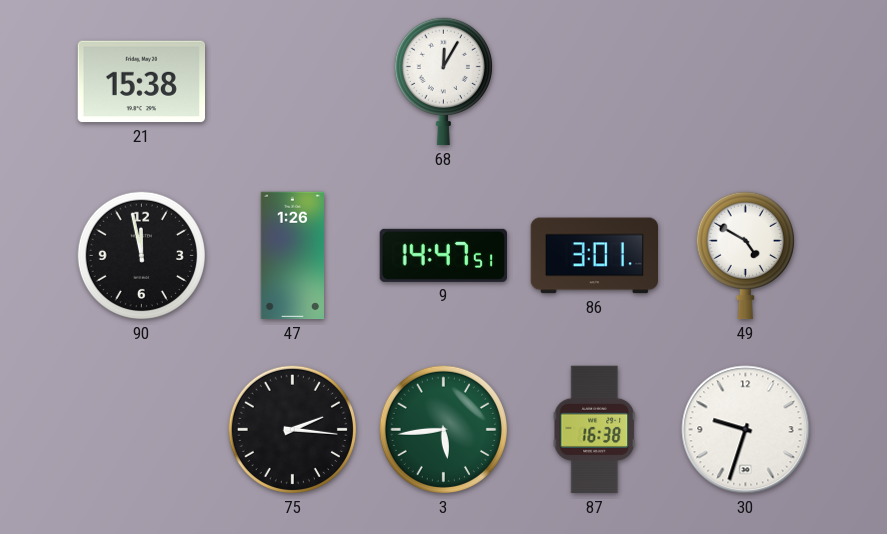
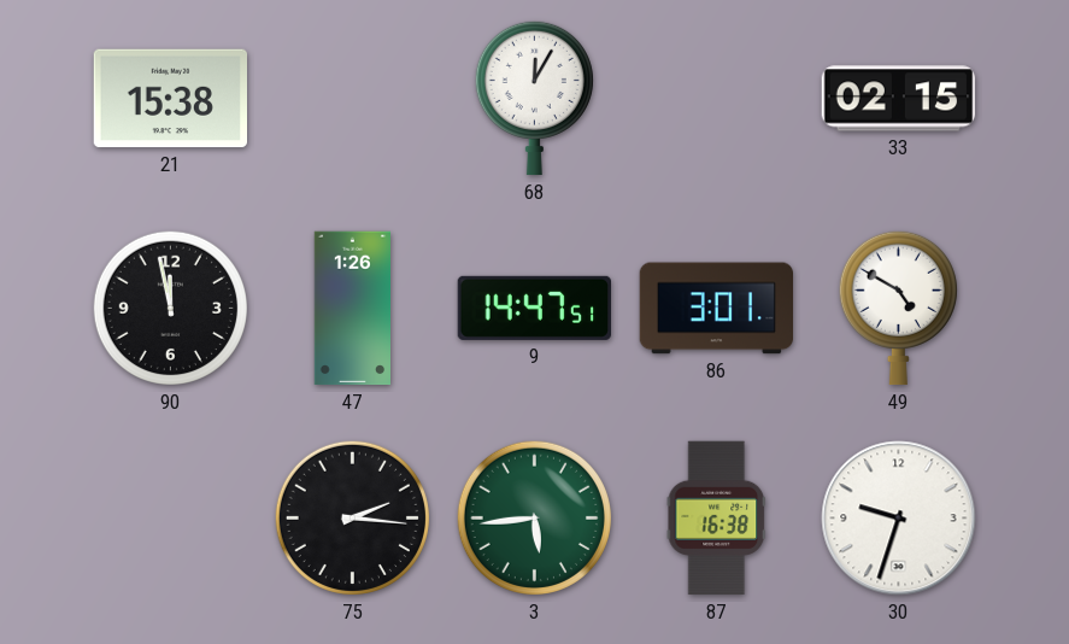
33: none -> 02:15
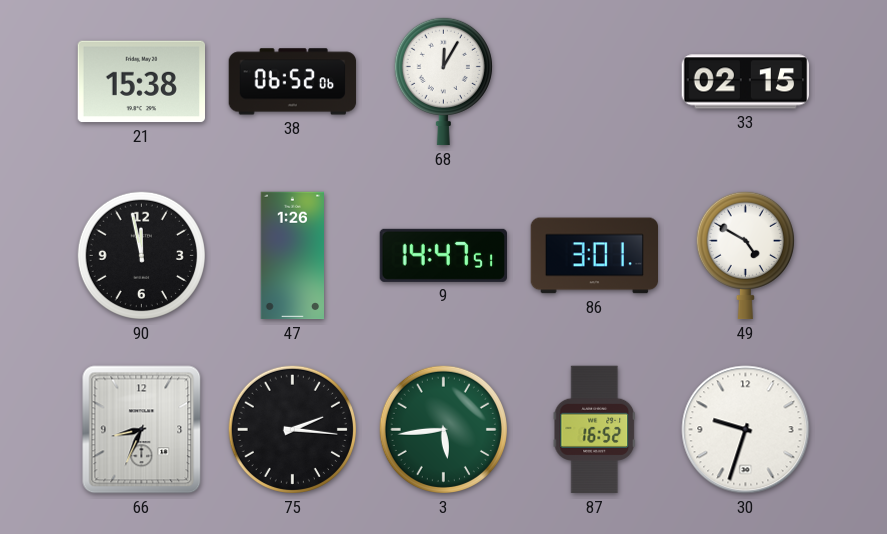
38: none -> 06:52
66: none -> 8:34
87: 16:38 -> 16:52
